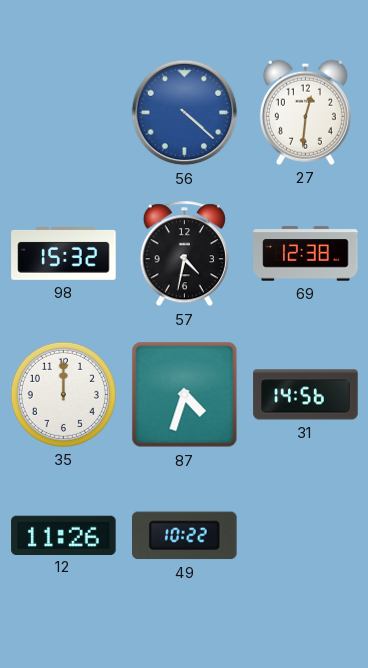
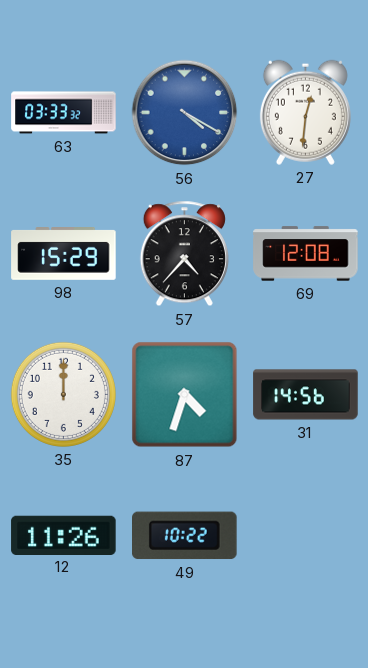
63: none -> 03:33
56: 4:22 -> 4:20
98: 15:32 -> 15:29
57: 4:32 -> 4:37
69: 12:38 -> 12:08
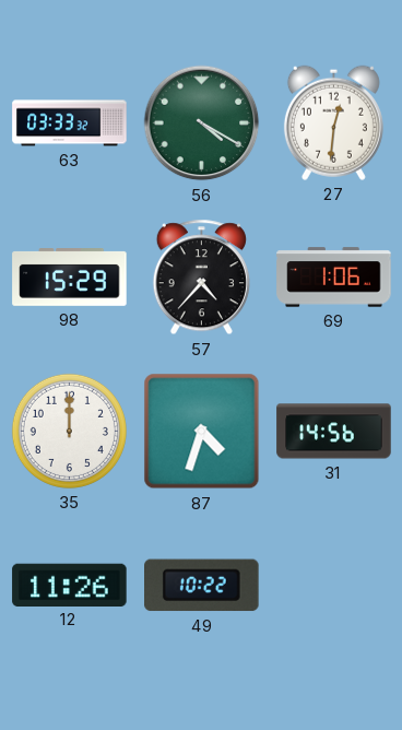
56 dial: blue -> green
69: 12:08 -> 1:06
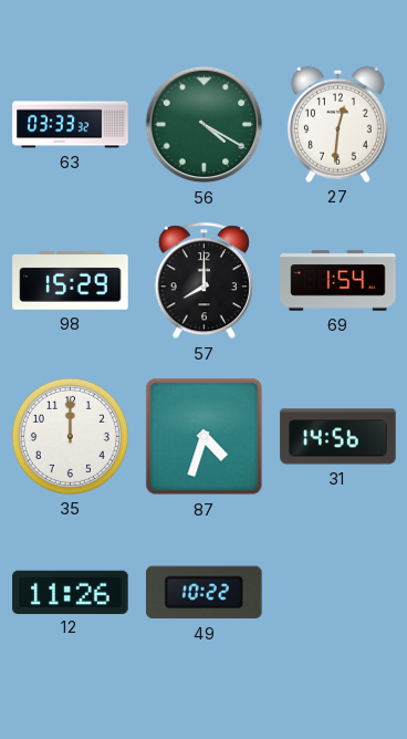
57: 4:37 -> 8:00
69: 1:06 -> 1:54
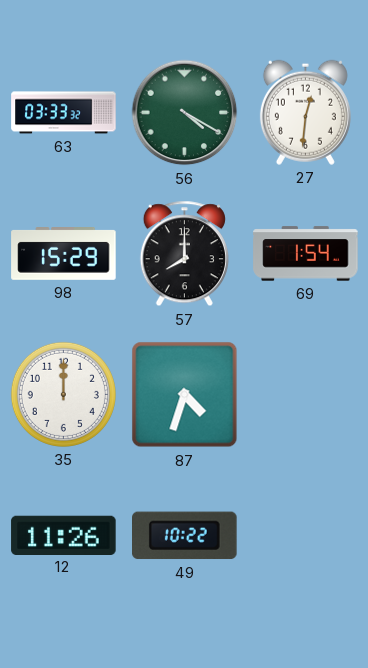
31: 14:56 -> none
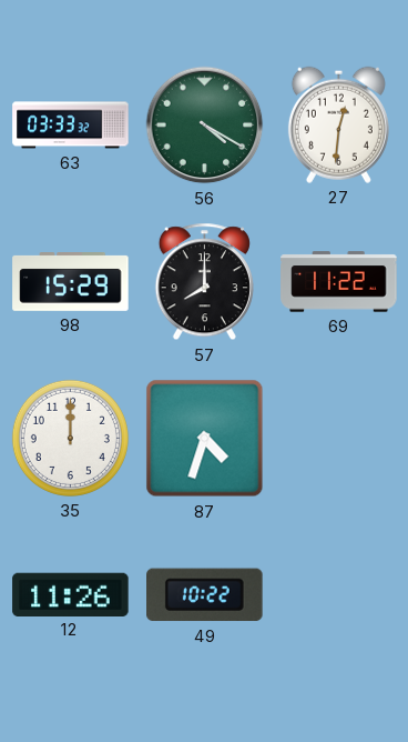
69: 1:54 -> 11:22
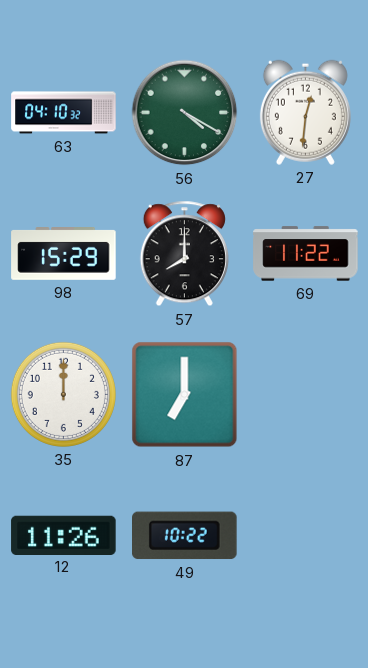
63: 03:33 -> 04:10
87: 4:33 -> 7:00
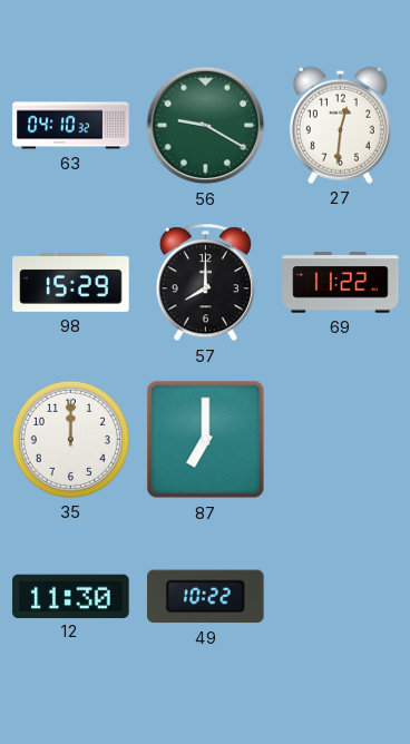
56: 4:20 -> 9:20
12: 11:26 -> 11:30
